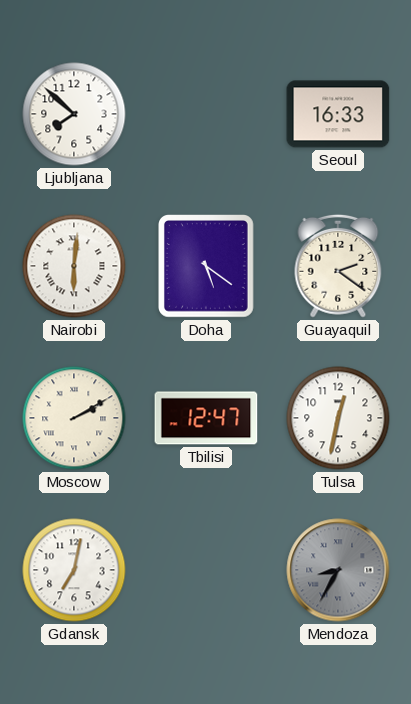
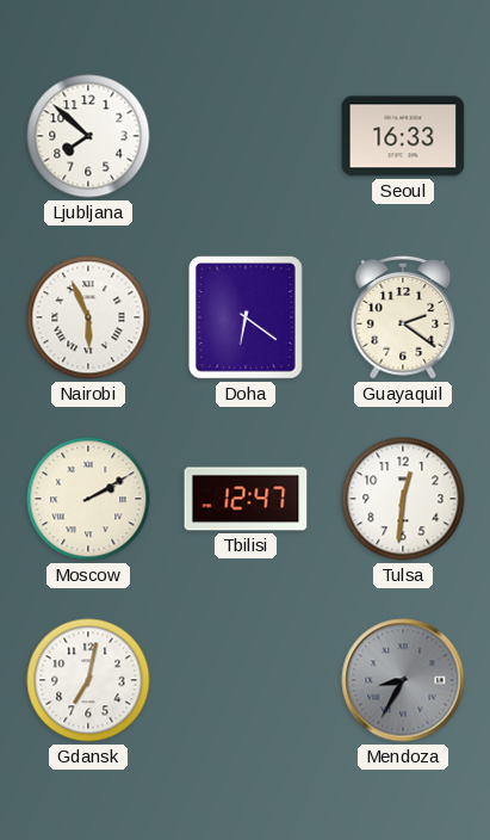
Nairobi: 6:01 -> 5:56
Doha: 5:21 -> 6:21
Tulsa: 12:32 -> 12:31
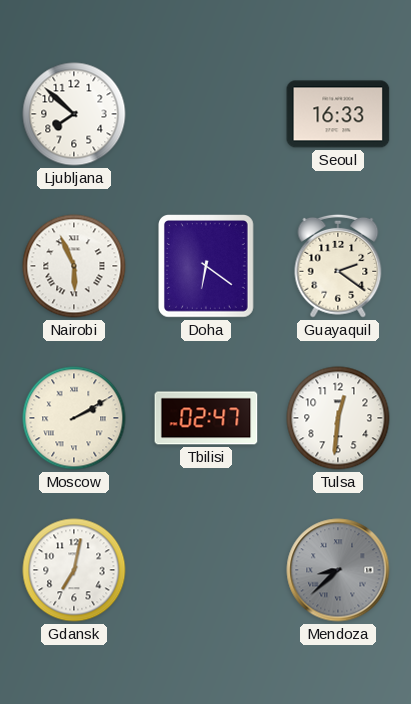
Tbilisi: 12:47 -> 02:47
Mendoza: 8:35 -> 8:38
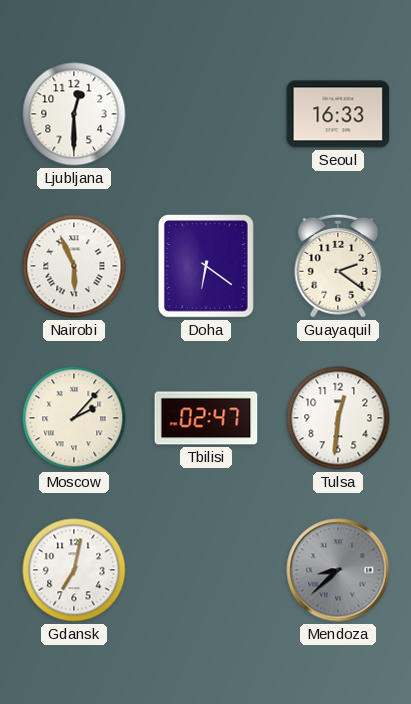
Ljubljana: 7:52 -> 12:30
Moscow: 2:10 -> 2:07
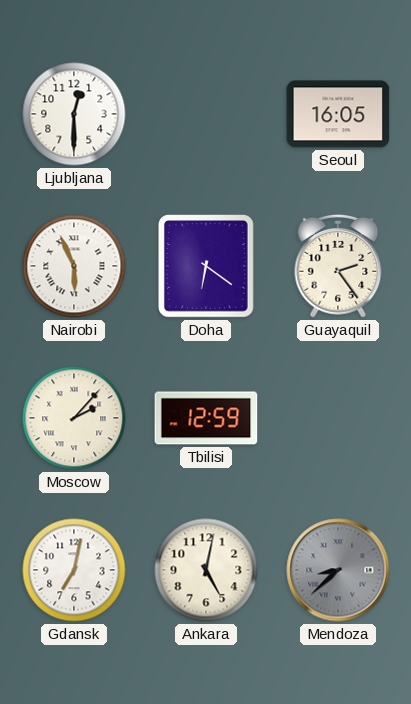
Seoul: 16:33 -> 16:05
Guayaquil: 2:21 -> 2:24
Tbilisi: 02:47 -> 12:59
Tulsa: 12:31 -> none
Ankara: none -> 5:02
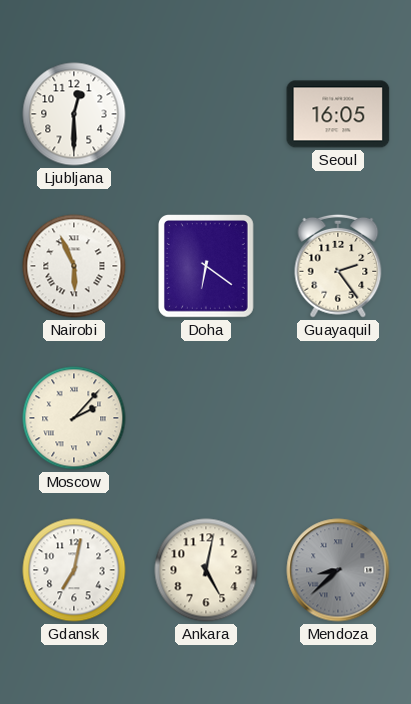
Tbilisi: 12:59 -> none
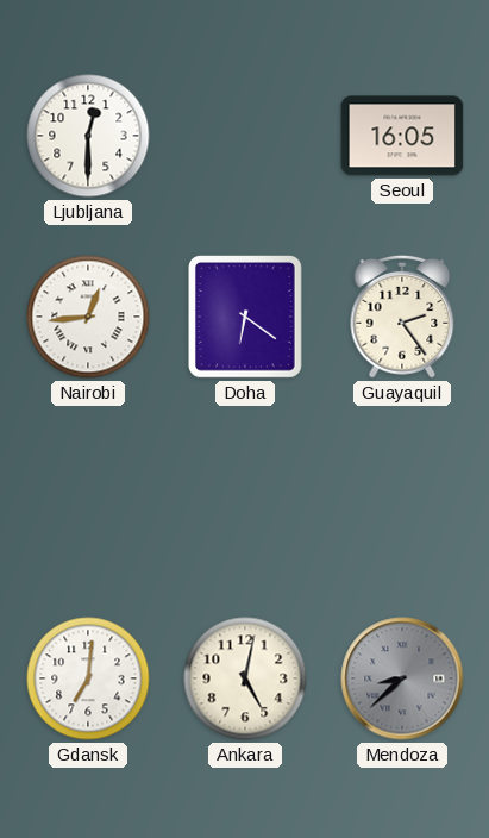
Nairobi: 5:56 -> 12:44
Moscow: 2:07 -> none
Gdansk: 7:02 -> 7:01
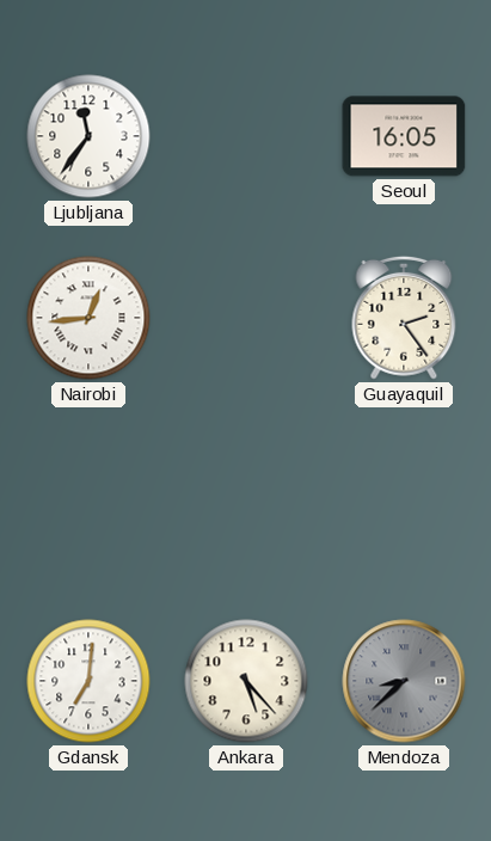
Ljubljana: 12:30 -> 11:36
Doha: 6:21 -> none
Ankara: 5:02 -> 5:23
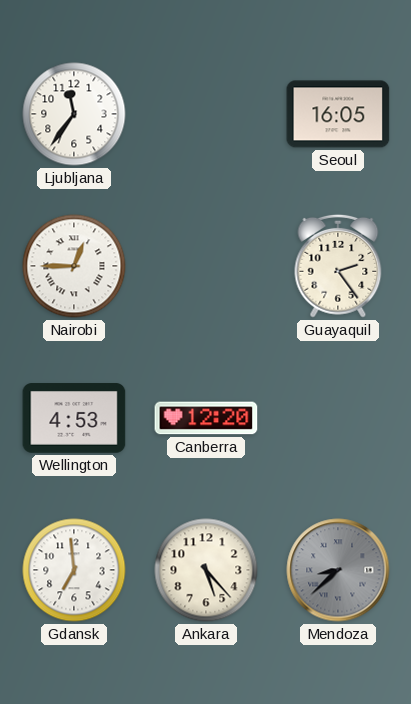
Nairobi: 12:44 -> 12:45
Wellington: none -> 4:53
Canberra: none -> 12:20
Gdansk: 7:01 -> 6:59
